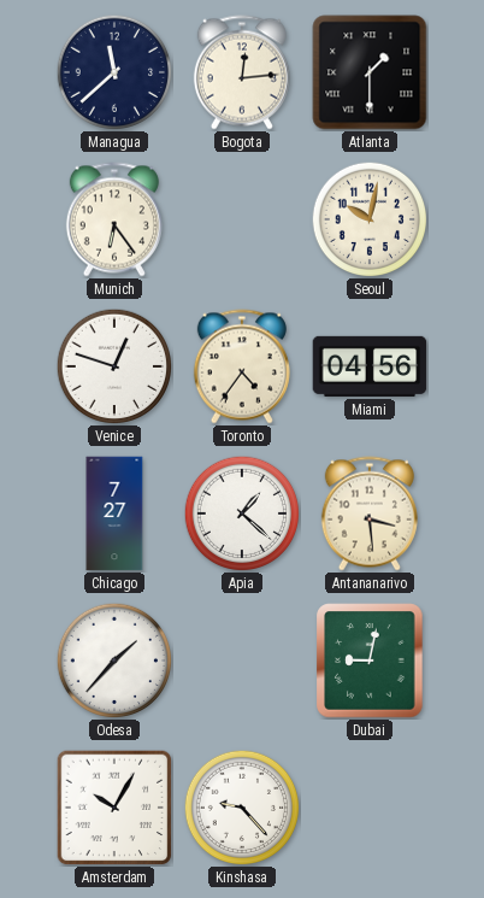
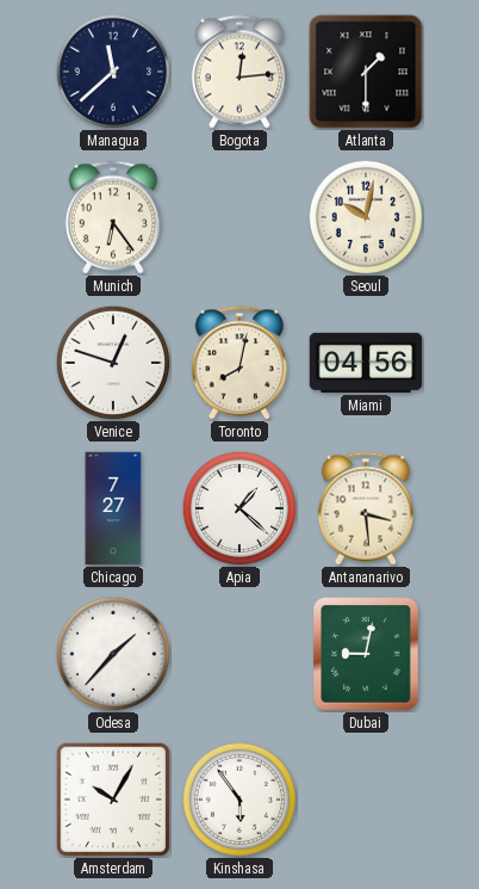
Toronto: 4:36 -> 8:02
Kinshasa: 9:23 -> 5:54
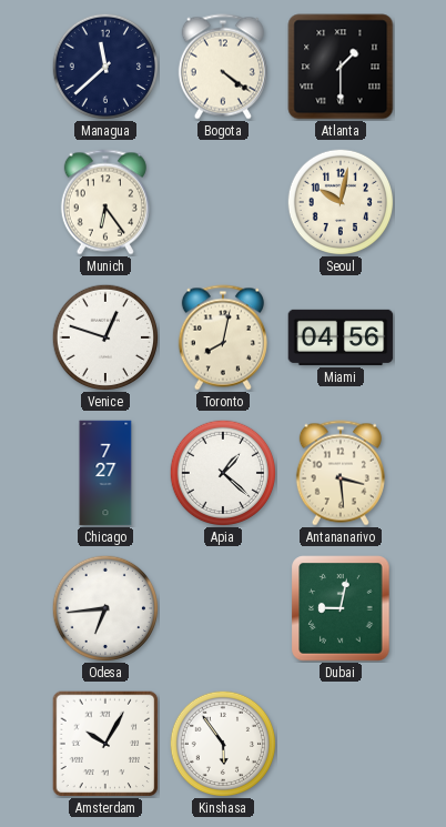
Bogota: 12:14 -> 4:21
Odesa: 1:37 -> 6:44
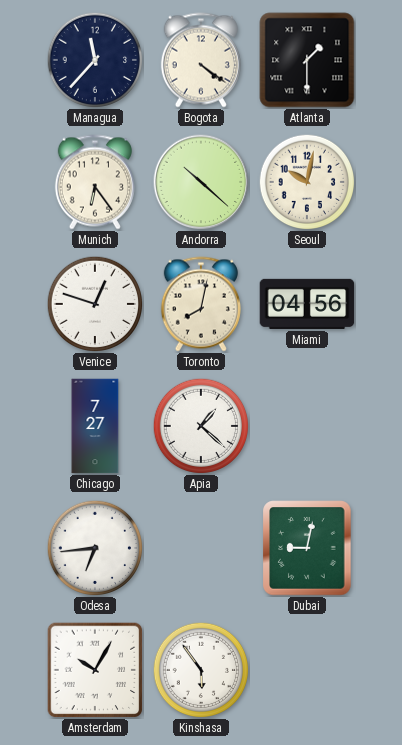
Managua: 11:38 -> 11:37
Andorra: none -> 10:22
Antananarivo: 3:29 -> none
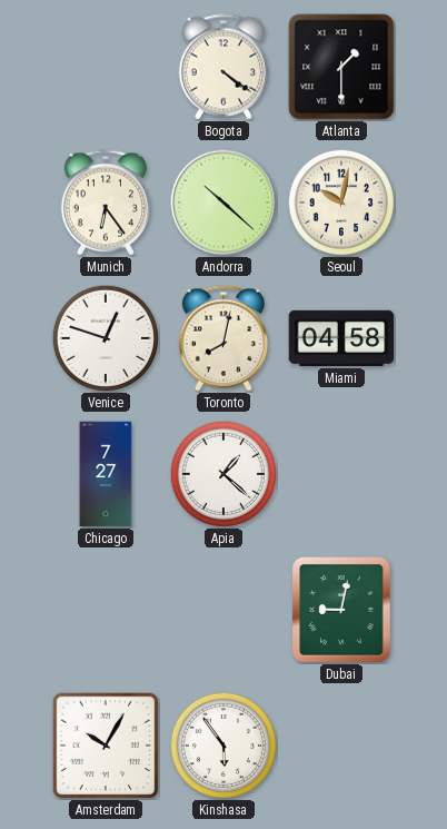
Managua: 11:37 -> none
Miami: 04:56 -> 04:58
Odesa: 6:44 -> none
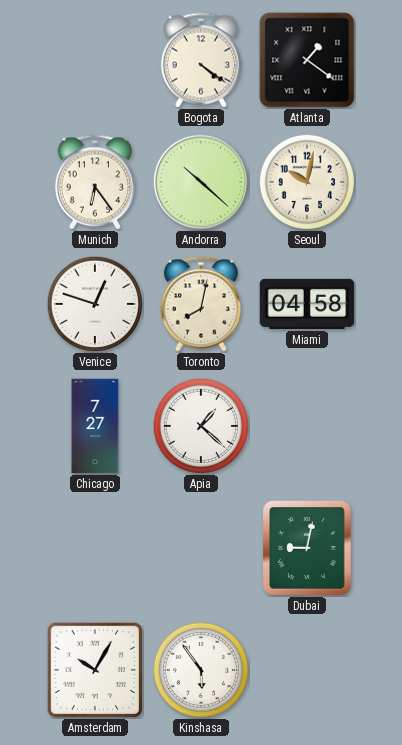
Atlanta: 1:30 -> 1:21
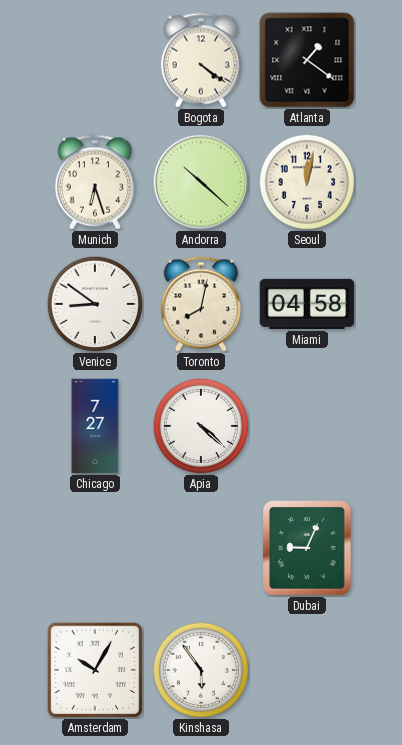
Munich: 6:24 -> 6:27
Seoul: 10:02 -> 12:02
Venice: 12:48 -> 8:51
Apia: 1:22 -> 4:22
Dubai: 9:02 -> 9:04
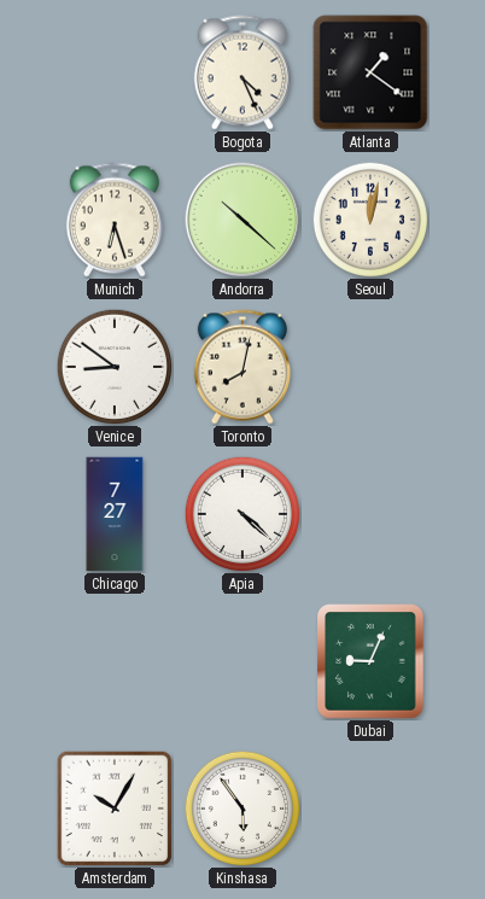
Bogota: 4:21 -> 4:26
Miami: 04:58 -> none
